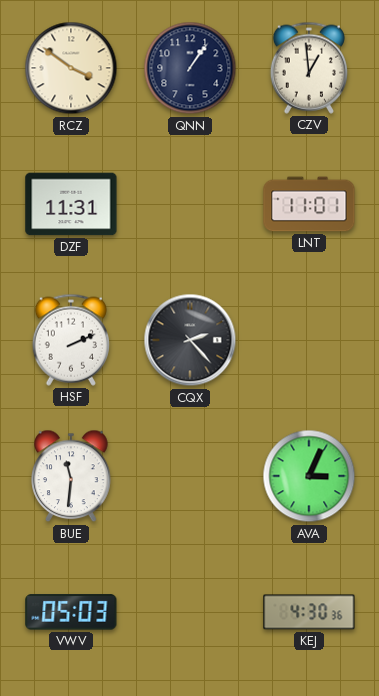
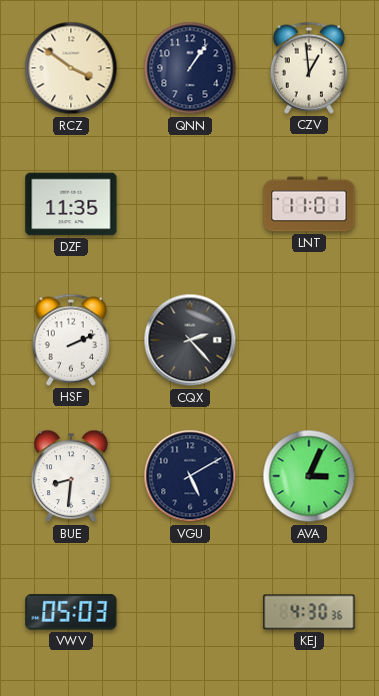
DZF: 11:31 -> 11:35
BUE: 11:31 -> 8:31
VGU: none -> 5:10
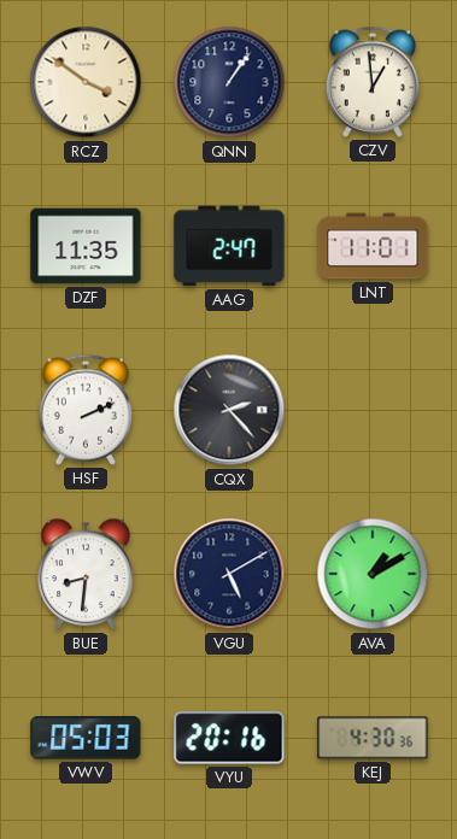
AAG: none -> 2:47
AVA: 3:04 -> 1:10
VYU: none -> 20:16
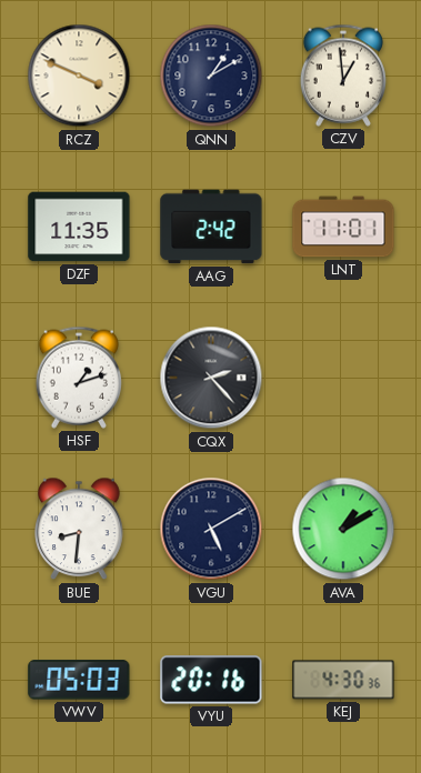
RCZ: 3:51 -> 3:49
QNN: 1:06 -> 1:10
AAG: 2:47 -> 2:42
HSF: 2:11 -> 1:12
